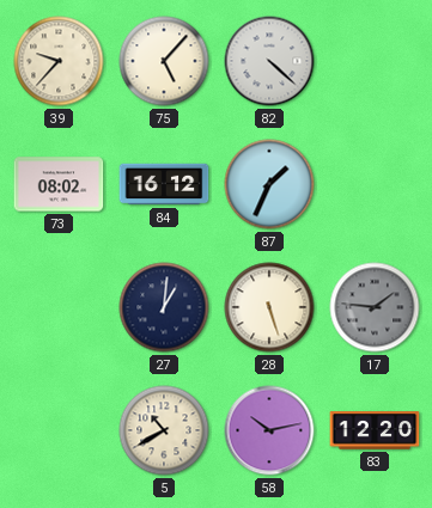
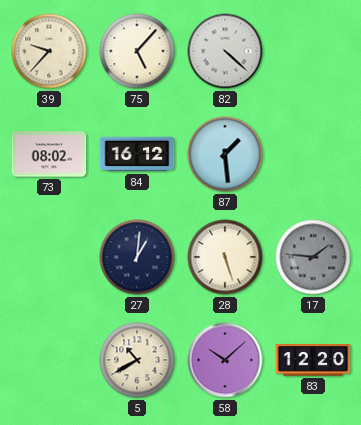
87: 1:34 -> 1:29
58: 10:13 -> 10:08
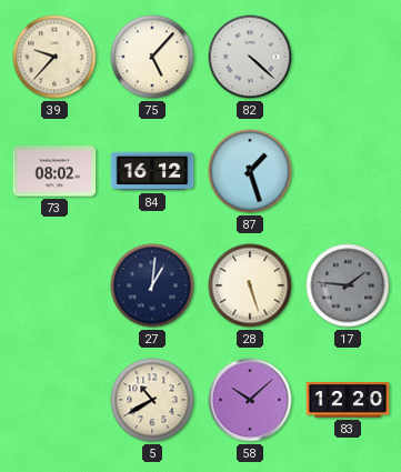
87: 1:29 -> 1:27
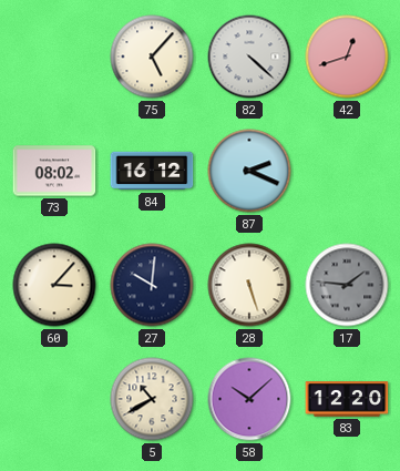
39: 9:37 -> none
42: none -> 12:42
87: 1:27 -> 2:19
60: none -> 3:07
27: 1:01 -> 10:01
